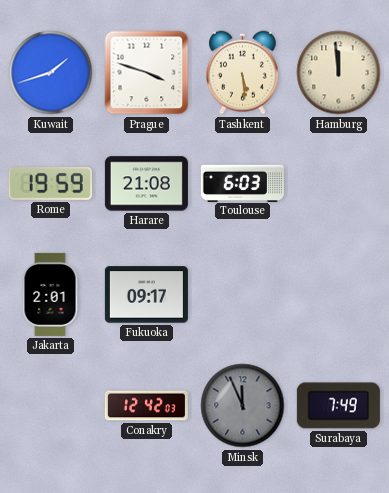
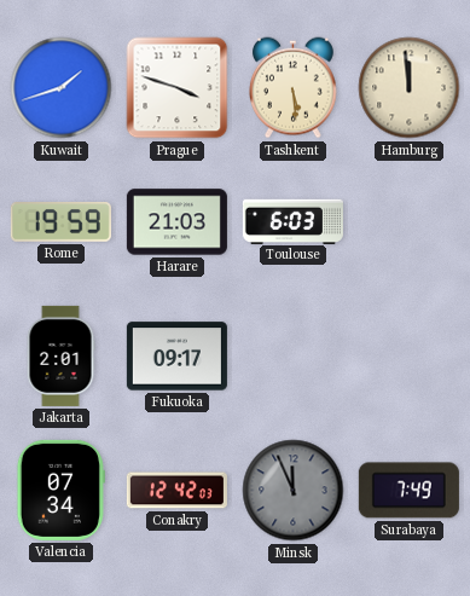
Harare: 21:08 -> 21:03
Valencia: none -> 07:34
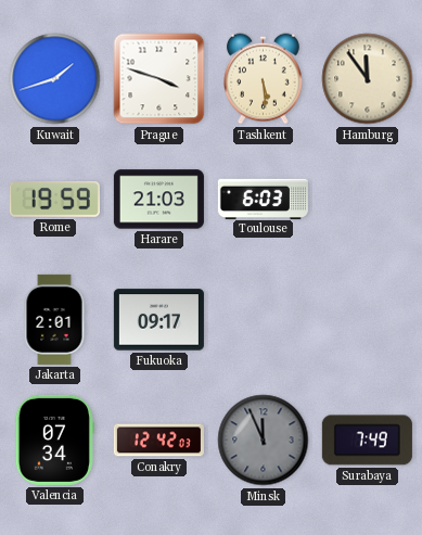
Hamburg: 11:59 -> 11:54
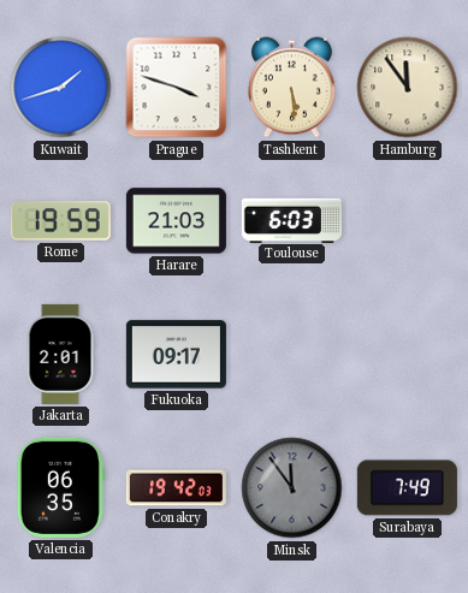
Valencia: 07:34 -> 06:35
Conakry: 12:42 -> 19:42
Minsk: 11:56 -> 11:54
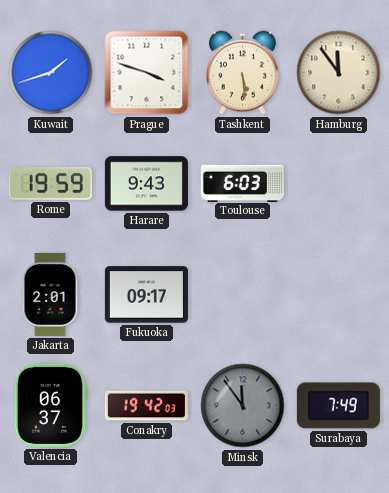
Harare: 21:03 -> 9:43
Valencia: 06:35 -> 06:37
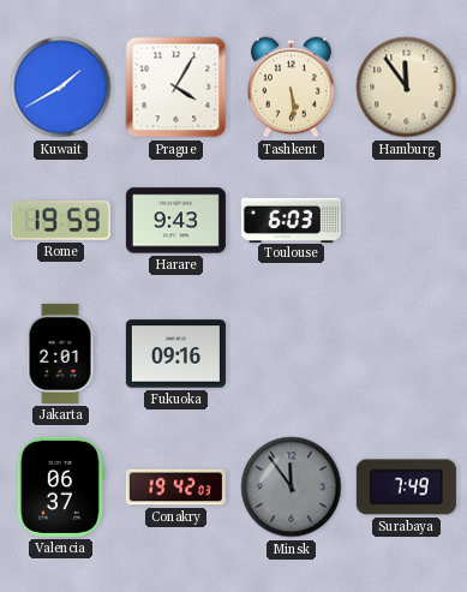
Kuwait: 1:42 -> 1:40
Prague: 3:48 -> 4:05
Fukuoka: 09:17 -> 09:16
